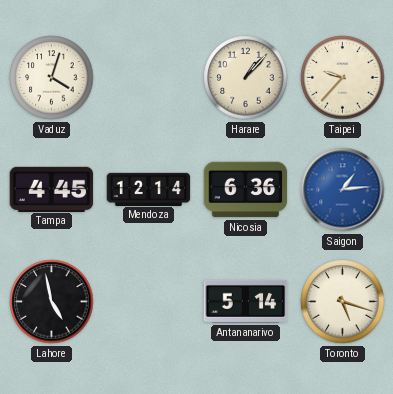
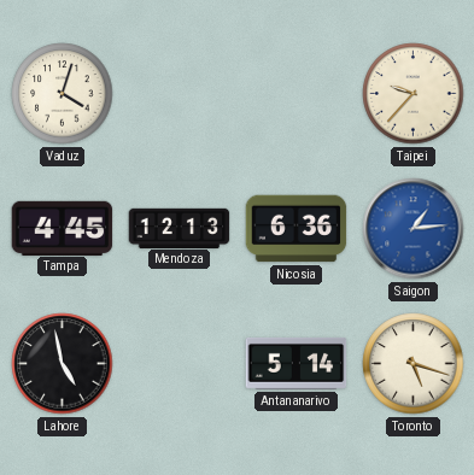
Harare: 1:07 -> none
Mendoza: 12:14 -> 12:13
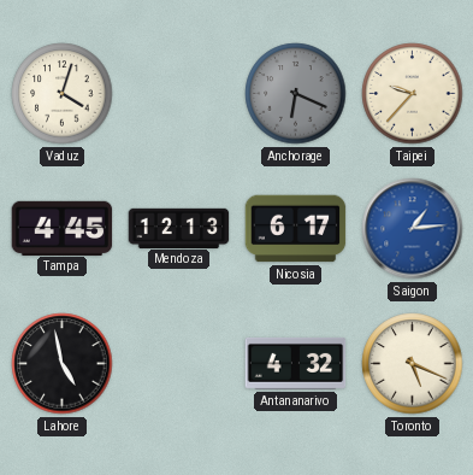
Anchorage: none -> 6:19
Nicosia: 6:36 -> 6:17
Antananarivo: 5:14 -> 4:32
Toronto: 5:18 -> 5:19
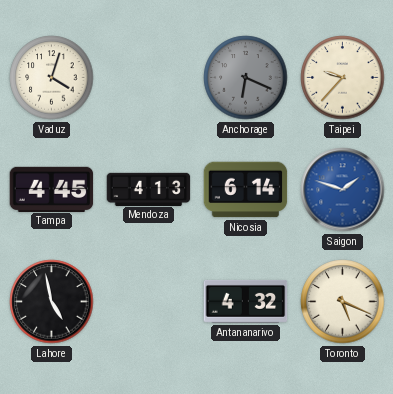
Mendoza: 12:13 -> 4:13
Nicosia: 6:17 -> 6:14
Saigon: 1:14 -> 1:48
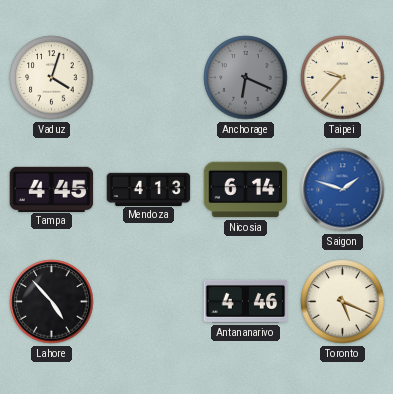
Lahore: 4:58 -> 4:53
Antananarivo: 4:32 -> 4:46
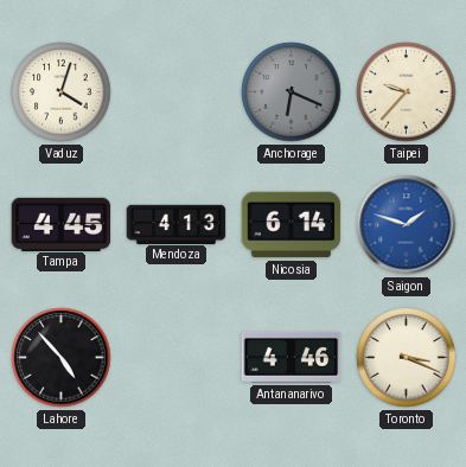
Toronto: 5:19 -> 3:19
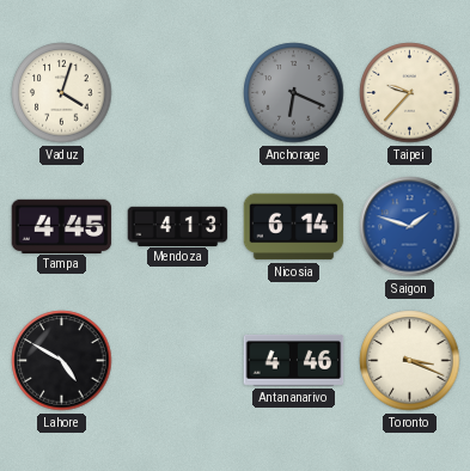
Lahore: 4:53 -> 4:50
